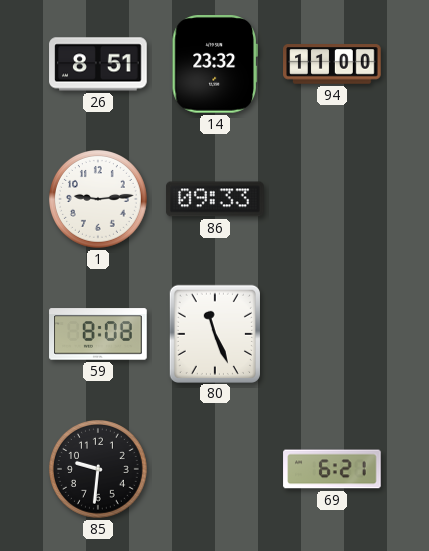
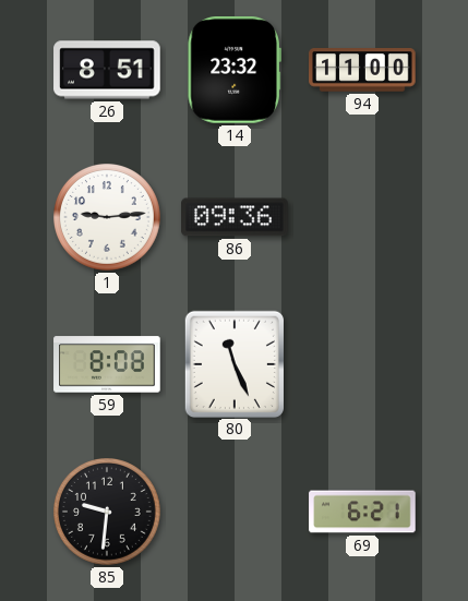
86: 09:33 -> 09:36
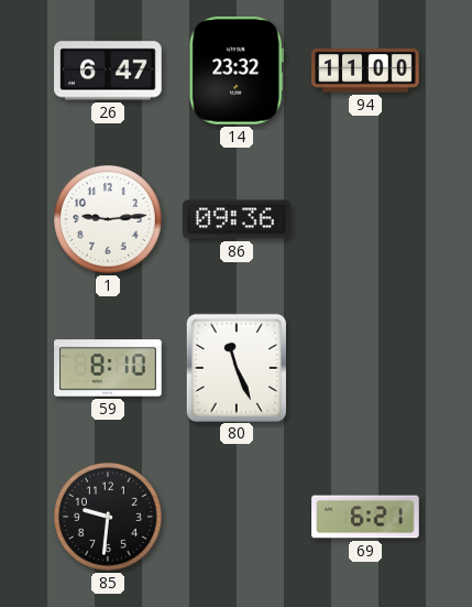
26: 8:51 -> 6:47
59: 8:08 -> 8:10
